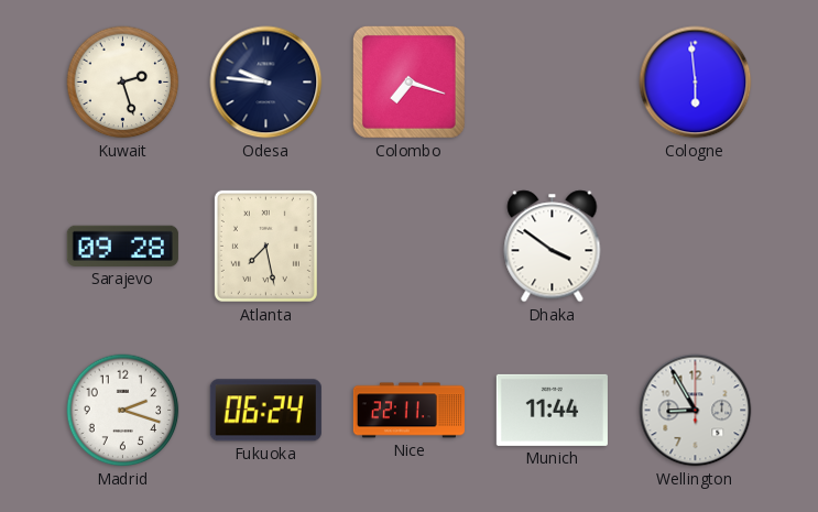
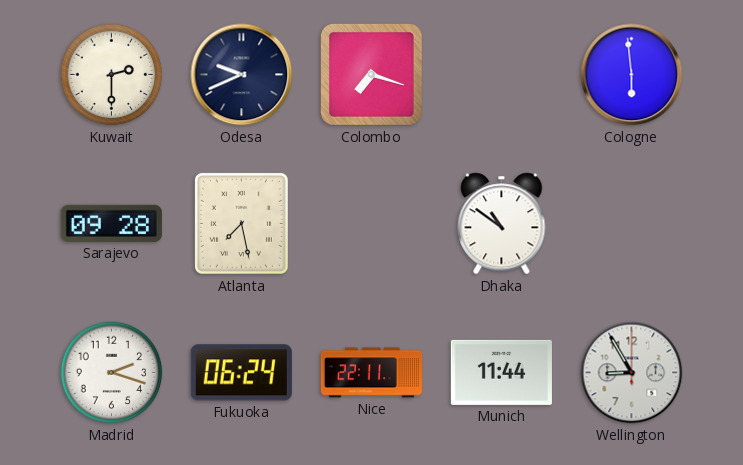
Kuwait: 2:27 -> 2:30
Odesa: 9:46 -> 9:41
Dhaka: 3:51 -> 10:51
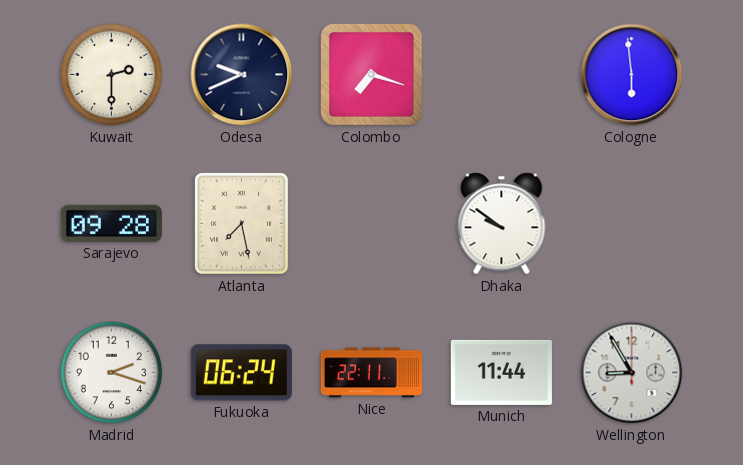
Dhaka: 10:51 -> 9:51
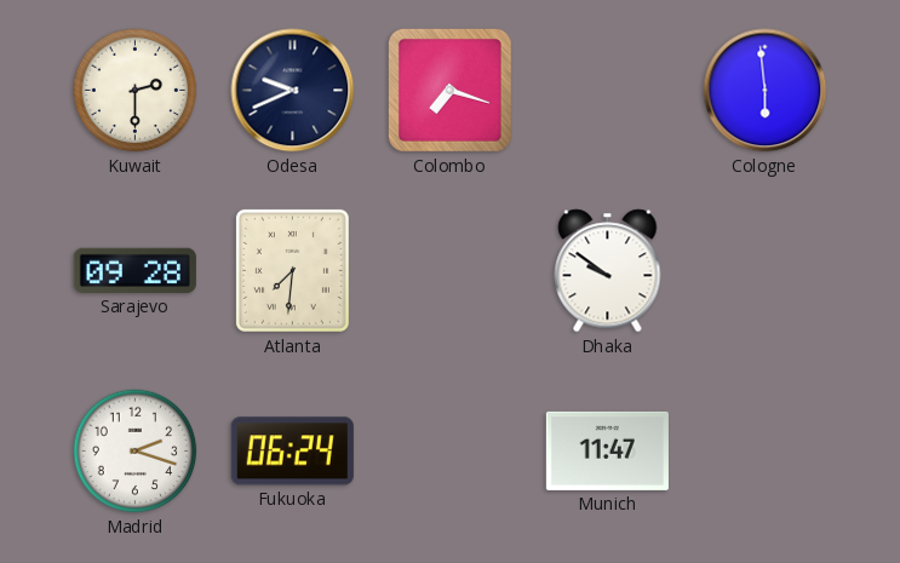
Atlanta: 7:28 -> 7:31
Nice: 22:11 -> none
Munich: 11:44 -> 11:47
Wellington: 8:55 -> none
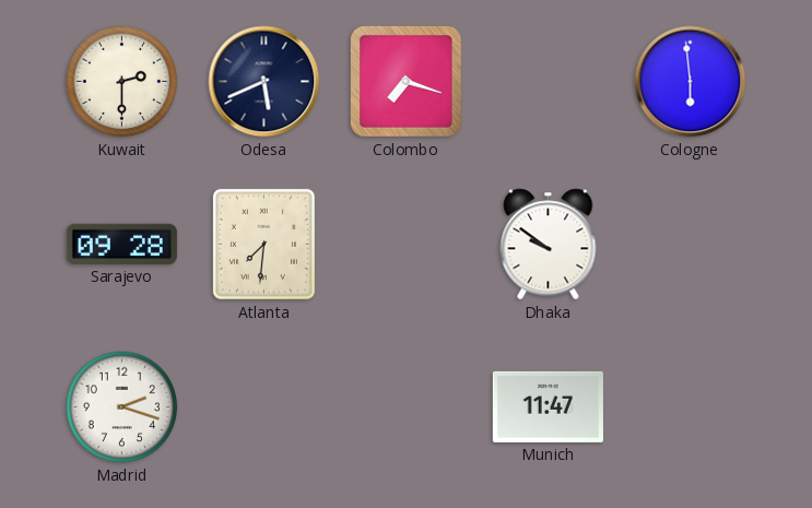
Odesa: 9:41 -> 5:41
Fukuoka: 06:24 -> none
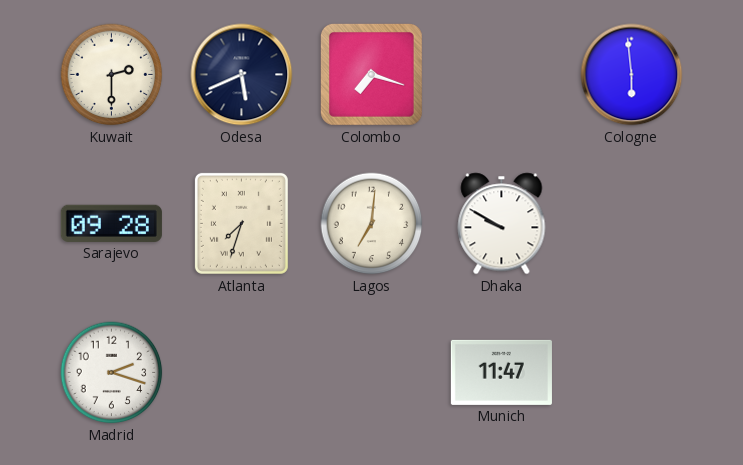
Atlanta: 7:31 -> 7:33
Lagos: none -> 7:01
Dhaka: 9:51 -> 9:50
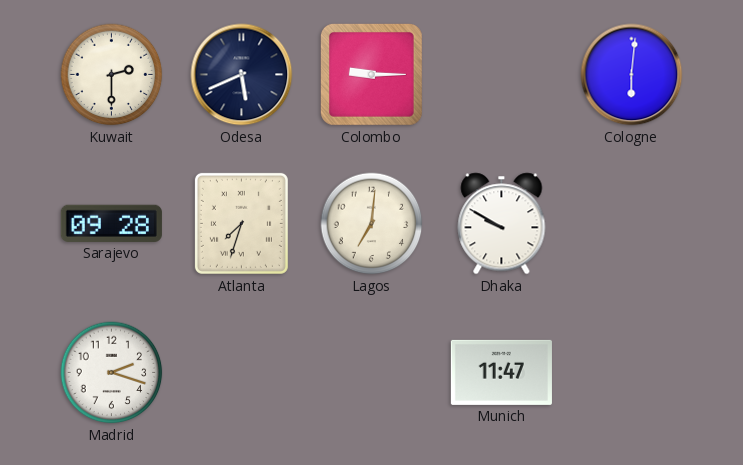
Colombo: 7:18 -> 9:15
Cologne: 5:59 -> 6:01
